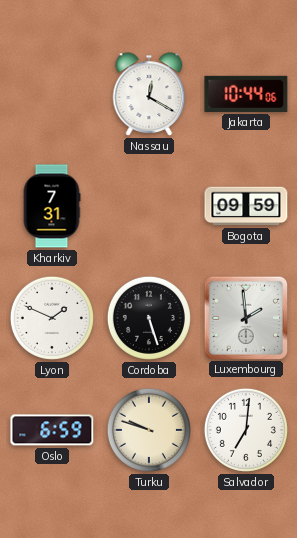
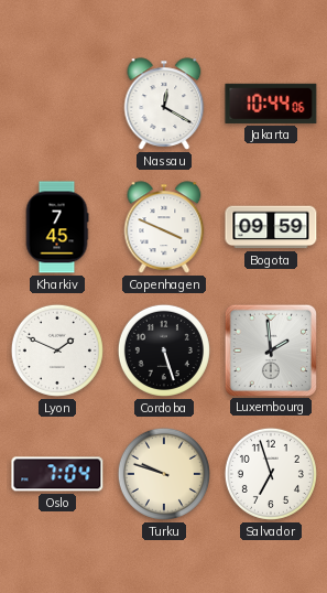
Kharkiv: 7:31 -> 7:45
Copenhagen: none -> 3:49
Oslo: 6:59 -> 7:04
Salvador: 7:01 -> 6:57
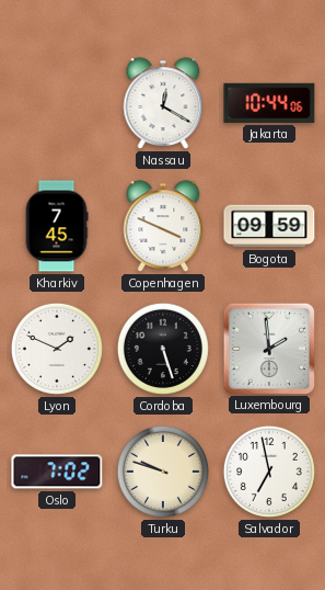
Oslo: 7:04 -> 7:02
Salvador: 6:57 -> 6:58
